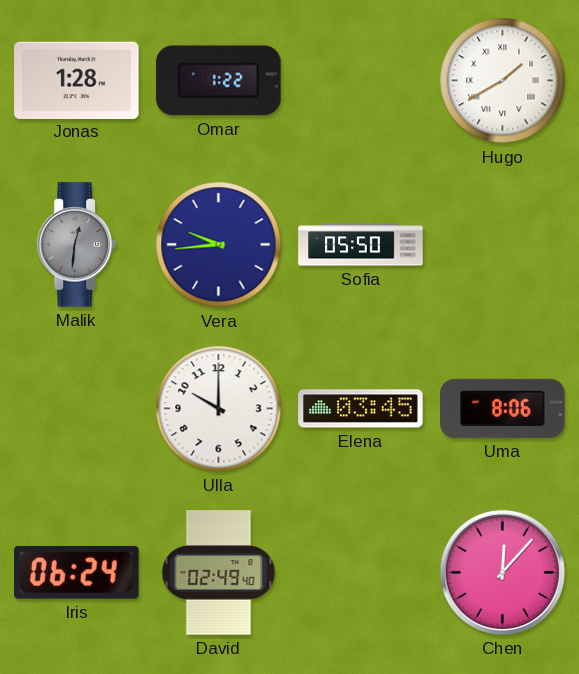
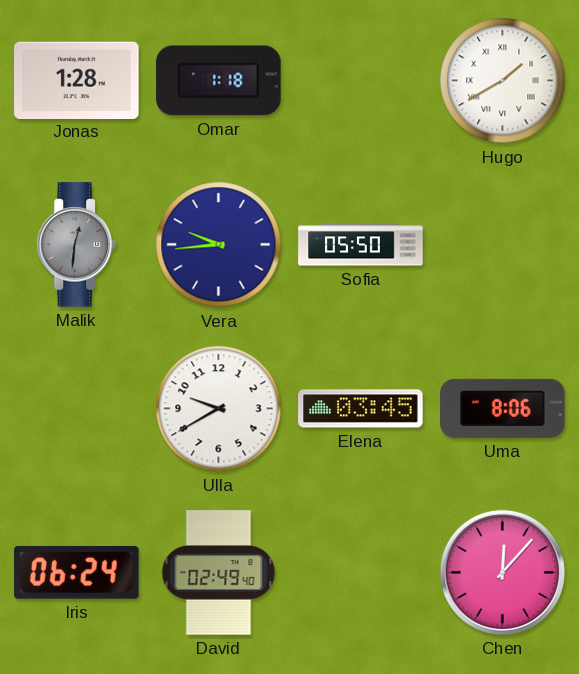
Omar: 1:22 -> 1:18
Ulla: 10:00 -> 9:40
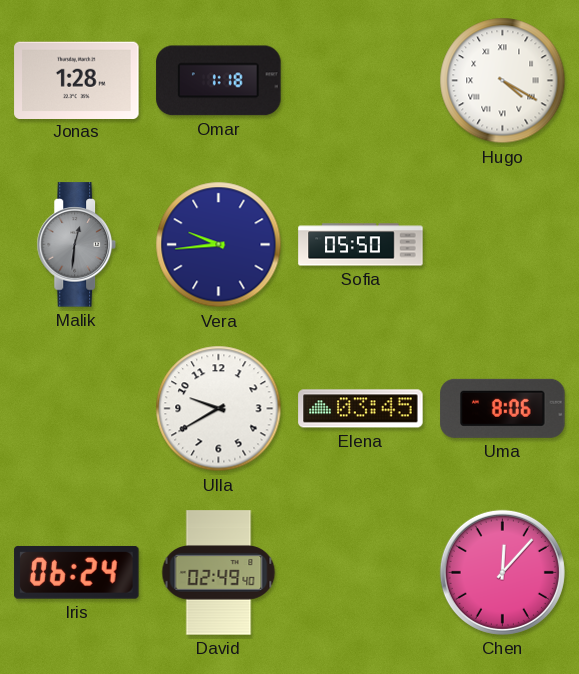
Hugo: 1:40 -> 4:20
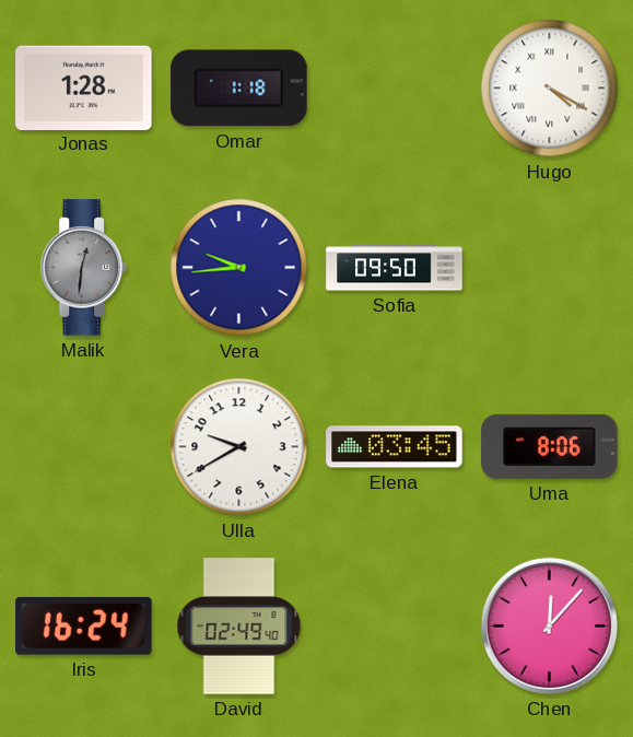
Sofia: 05:50 -> 09:50
Iris: 06:24 -> 16:24
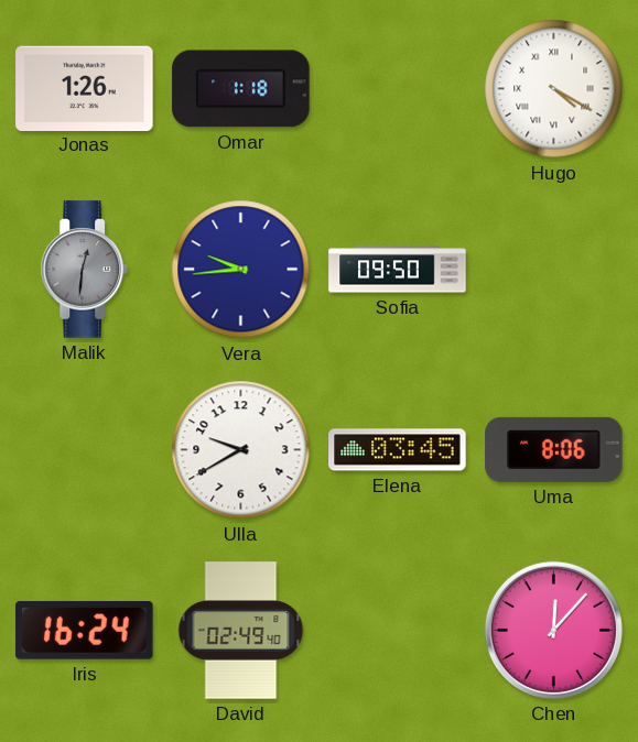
Jonas: 1:28 -> 1:26
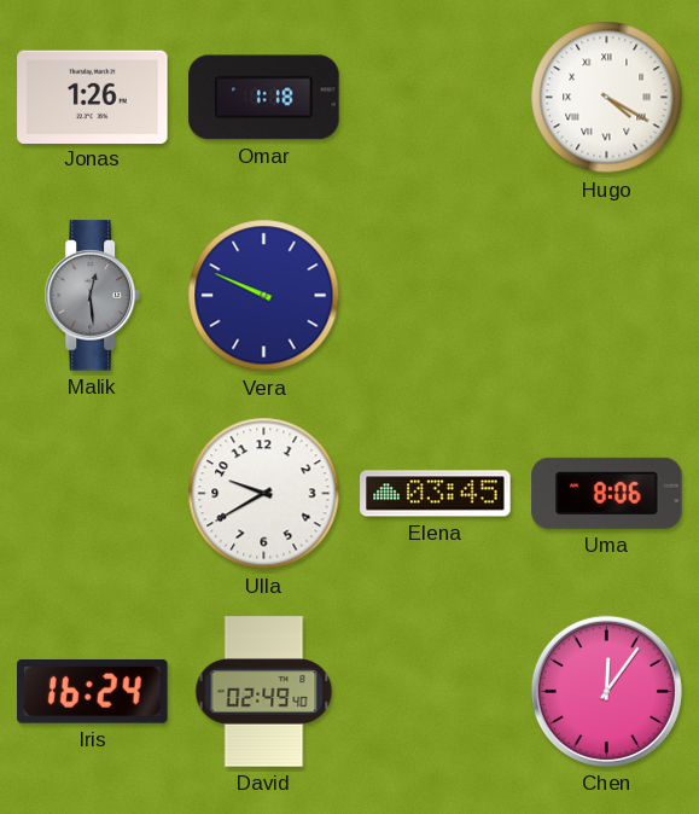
Malik: 12:31 -> 12:29
Vera: 9:44 -> 9:49
Sofia: 09:50 -> none
Chen: 12:07 -> 12:06
